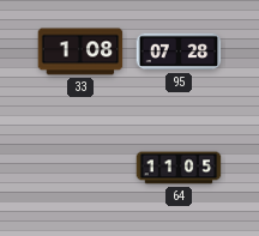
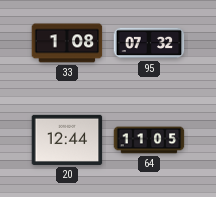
95: 07:28 -> 07:32
20: none -> 12:44
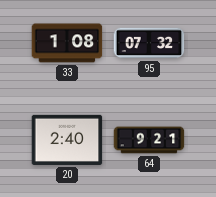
20: 12:44 -> 2:40
64: 11:05 -> 9:21
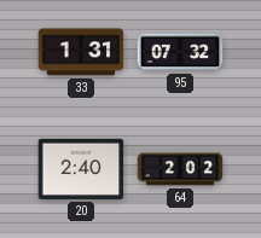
33: 1:08 -> 1:31
64: 9:21 -> 2:02
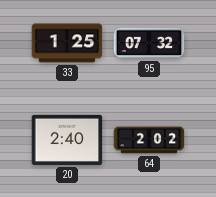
33: 1:31 -> 1:25
